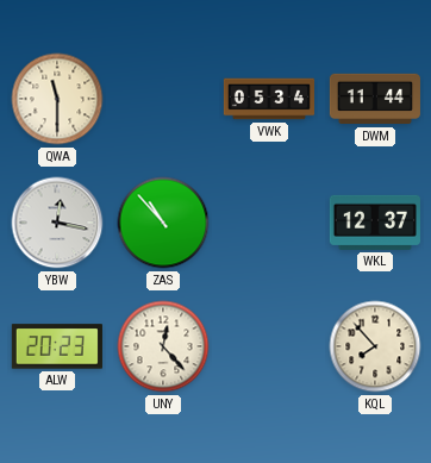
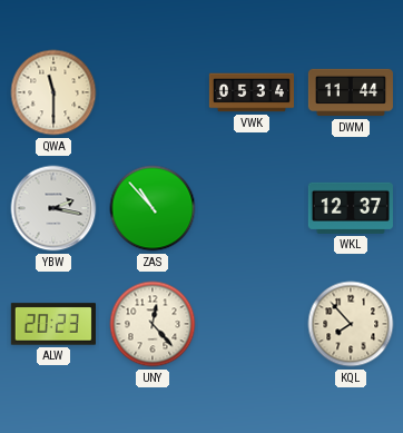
YBW: 12:17 -> 2:17
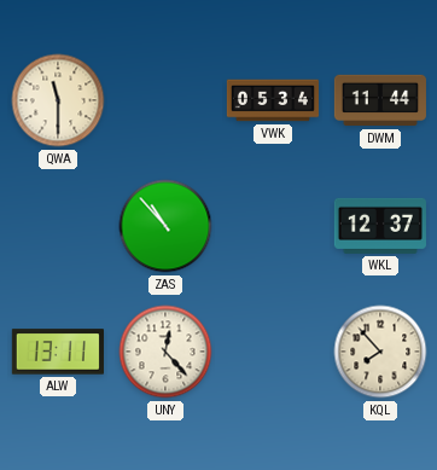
YBW: 2:17 -> none
ALW: 20:23 -> 13:11
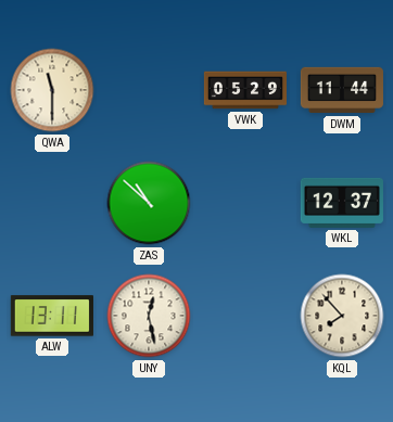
VWK: 05:34 -> 05:29
ZAS: 10:53 -> 10:52
UNY: 12:23 -> 12:28
